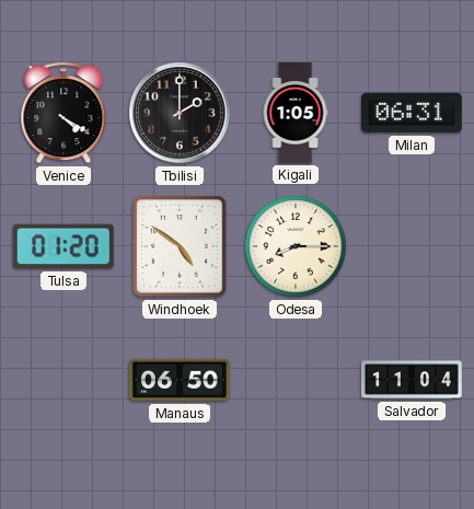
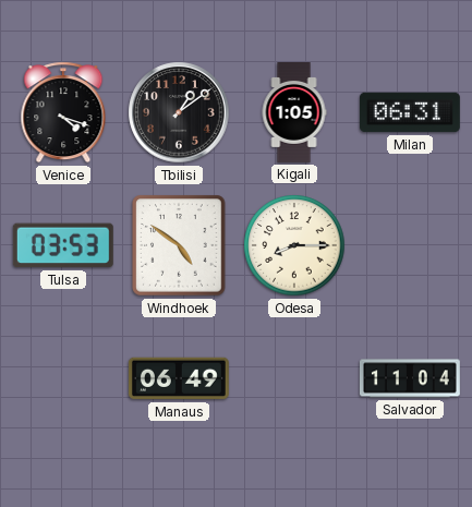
Venice: 4:20 -> 4:18
Tbilisi: 2:00 -> 1:09
Tulsa: 01:20 -> 03:53
Manaus: 06:50 -> 06:49
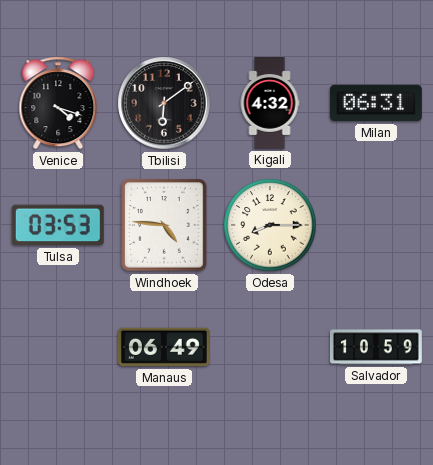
Tbilisi: 1:09 -> 6:09
Kigali: 1:05 -> 4:32
Windhoek: 4:51 -> 4:46
Salvador: 11:04 -> 10:59
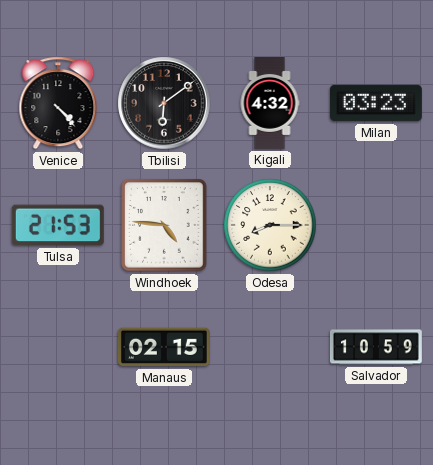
Venice: 4:18 -> 4:23
Milan: 06:31 -> 03:23
Tulsa: 03:53 -> 21:53
Manaus: 06:49 -> 02:15
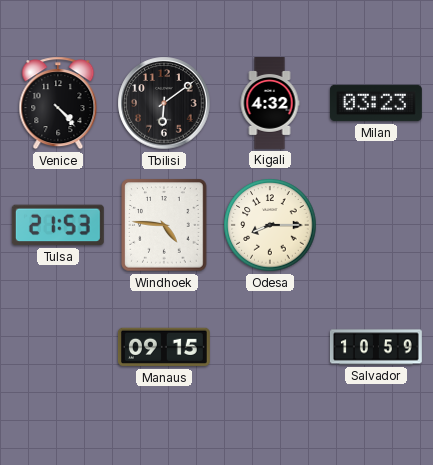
Manaus: 02:15 -> 09:15
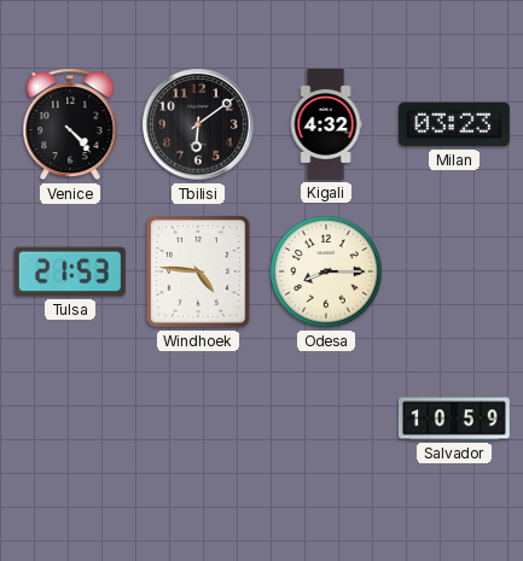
Manaus: 09:15 -> none
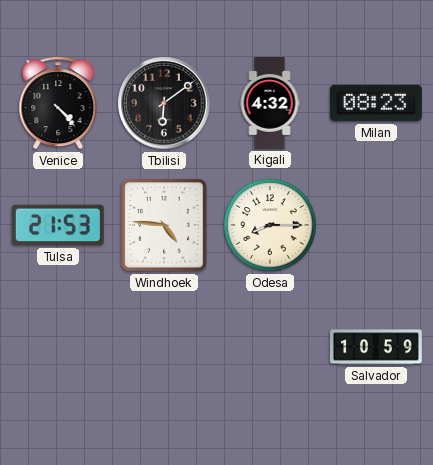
Milan: 03:23 -> 08:23
